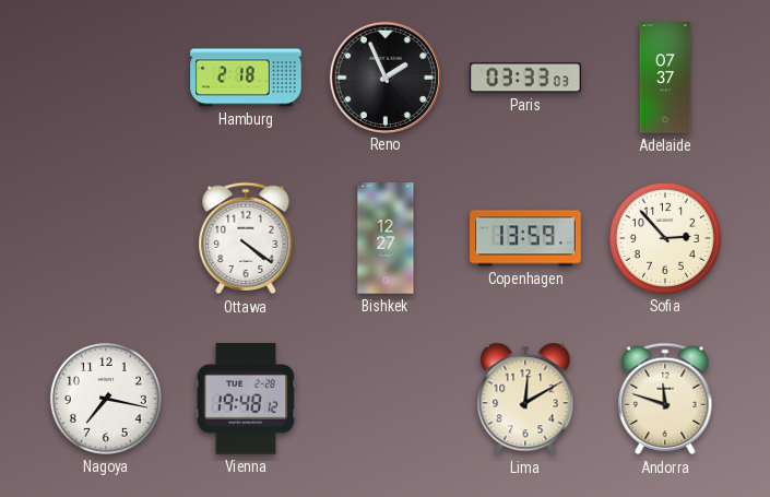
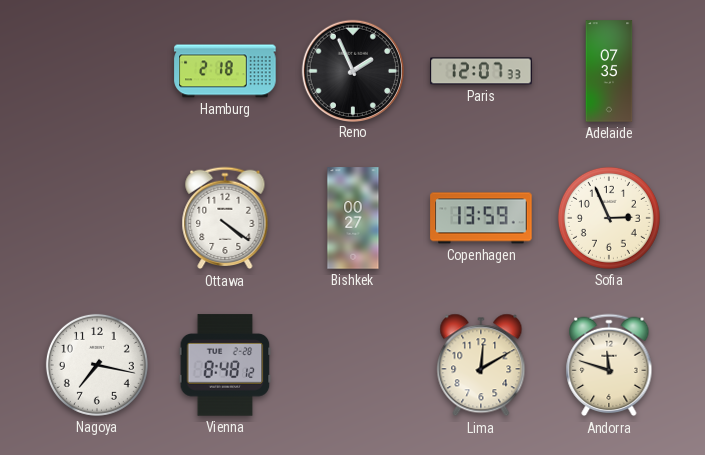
Paris: 03:33 -> 12:07
Adelaide: 07:37 -> 07:35
Bishkek: 12:27 -> 00:27
Sofia: 2:53 -> 2:56
Vienna: 19:48 -> 8:48
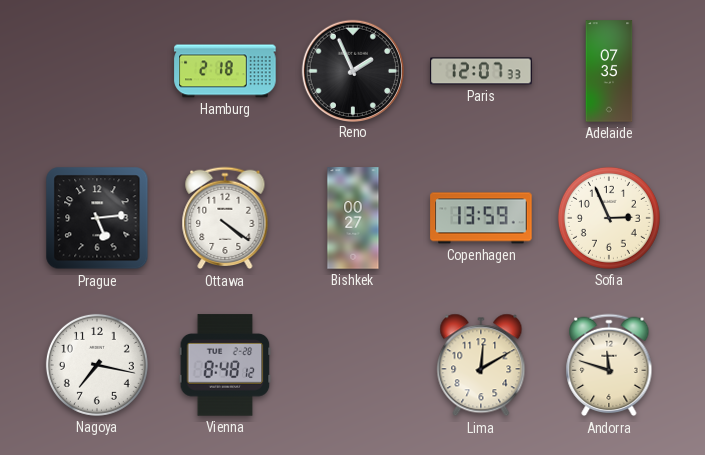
Prague: none -> 5:14
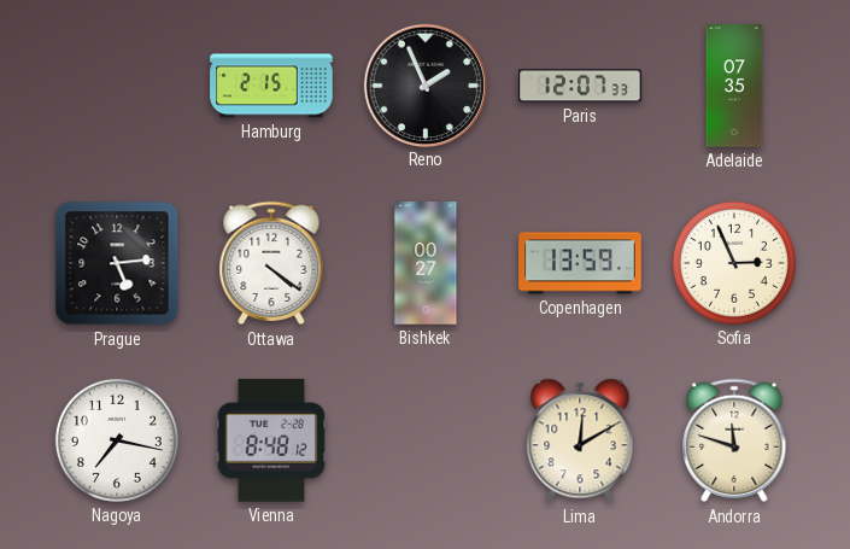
Hamburg: 2:18 -> 2:15
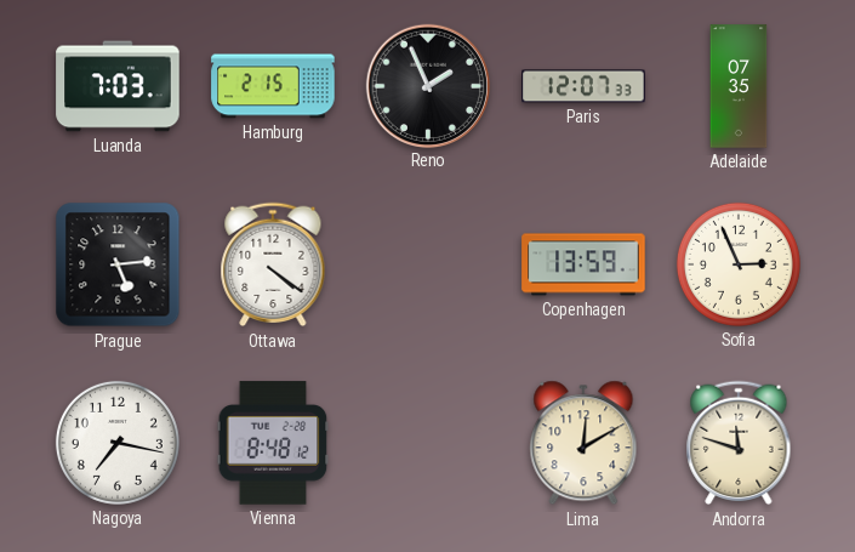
Luanda: none -> 7:03
Bishkek: 00:27 -> none
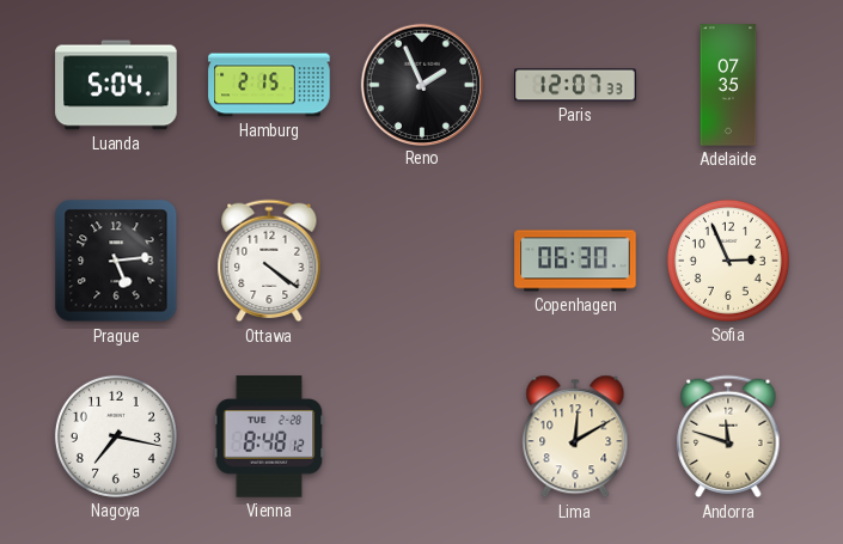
Luanda: 7:03 -> 5:04
Copenhagen: 13:59 -> 06:30
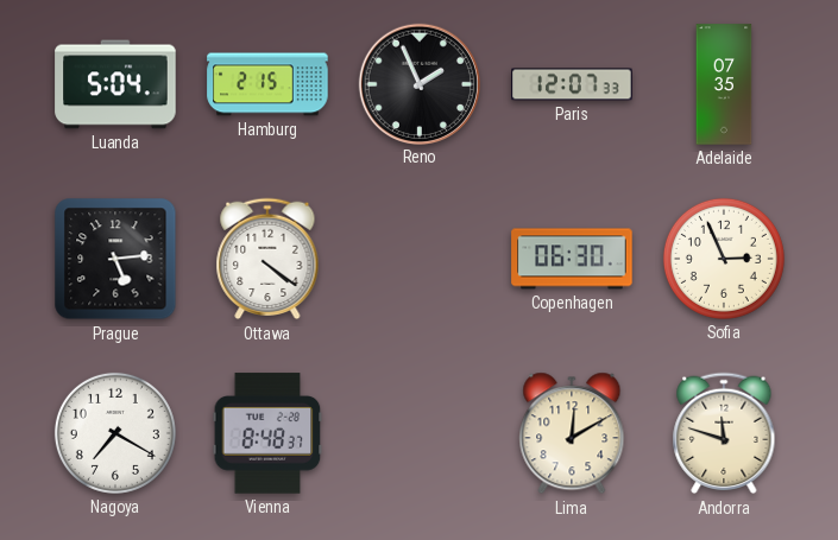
Nagoya: 7:17 -> 7:20
Vienna: 8:48:12 -> 8:48:37
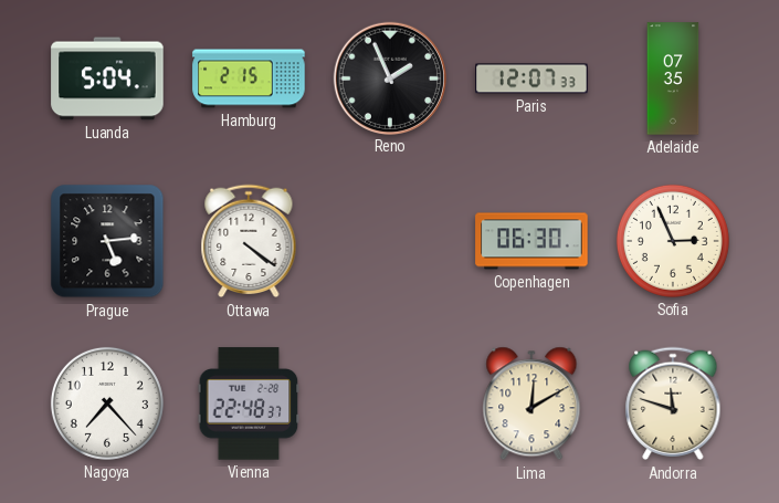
Nagoya: 7:20 -> 7:23
Vienna: 8:48 -> 22:48
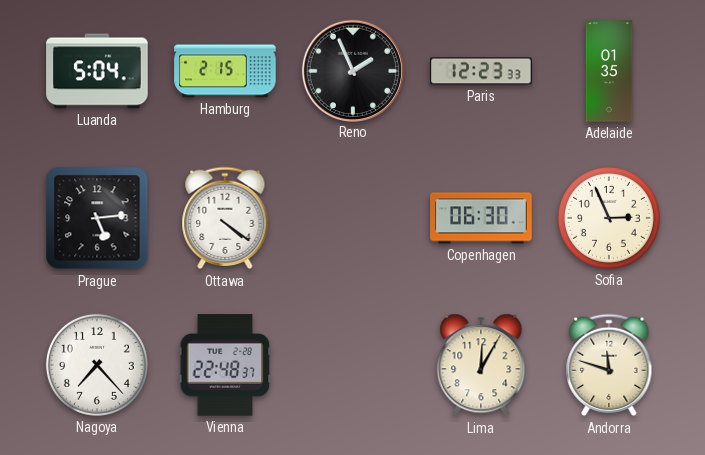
Paris: 12:07 -> 12:23
Adelaide: 07:35 -> 01:35
Lima: 12:10 -> 12:05
